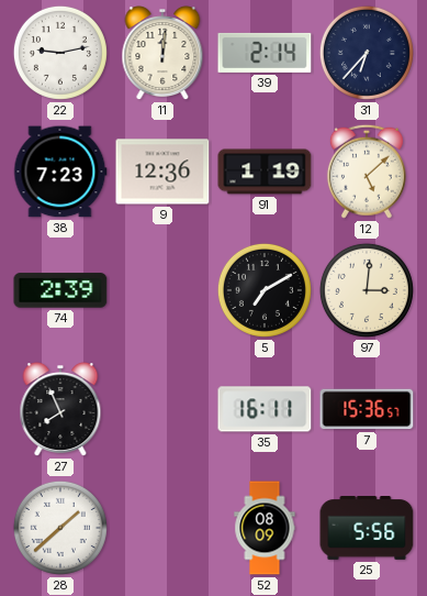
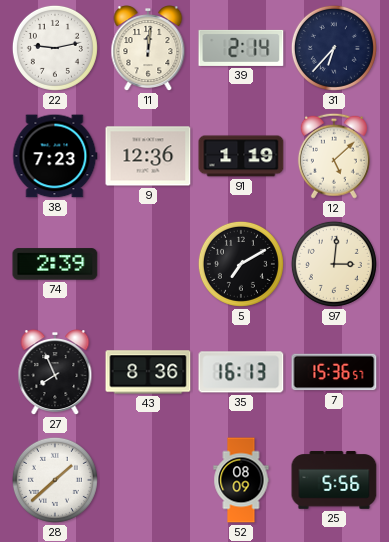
43: none -> 8:36
35: 16:11 -> 16:13
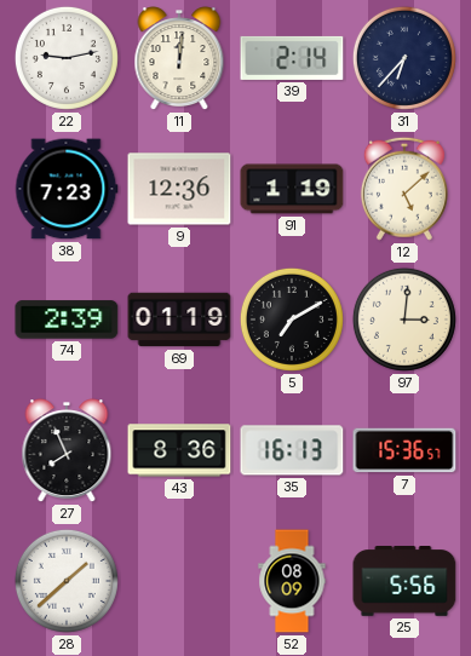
69: none -> 01:19
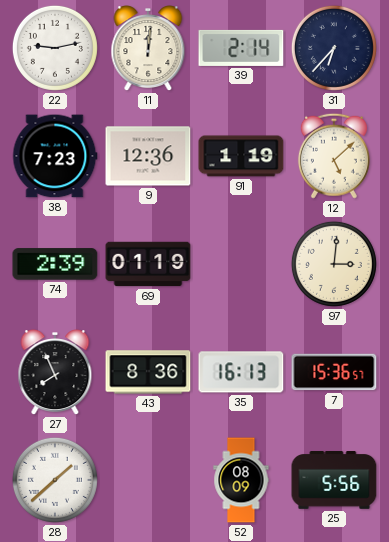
5: 7:10 -> none
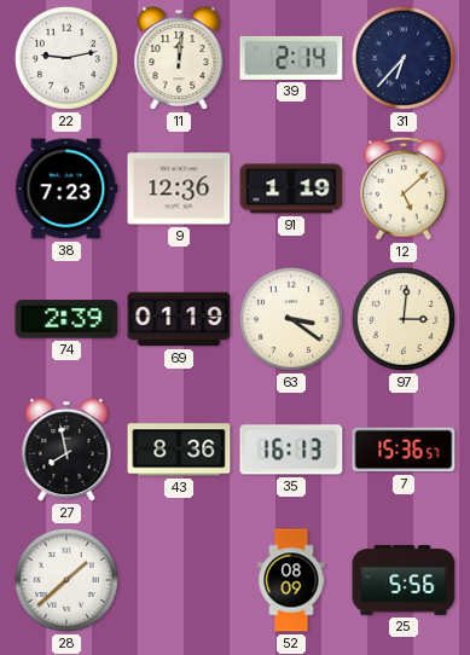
63: none -> 3:21
27: 7:56 -> 7:58
